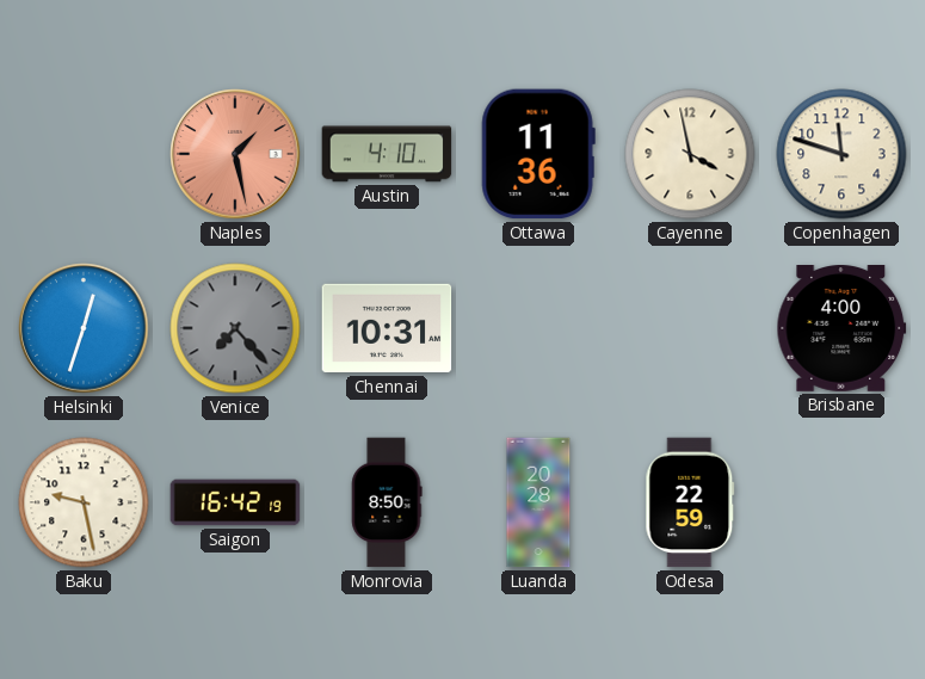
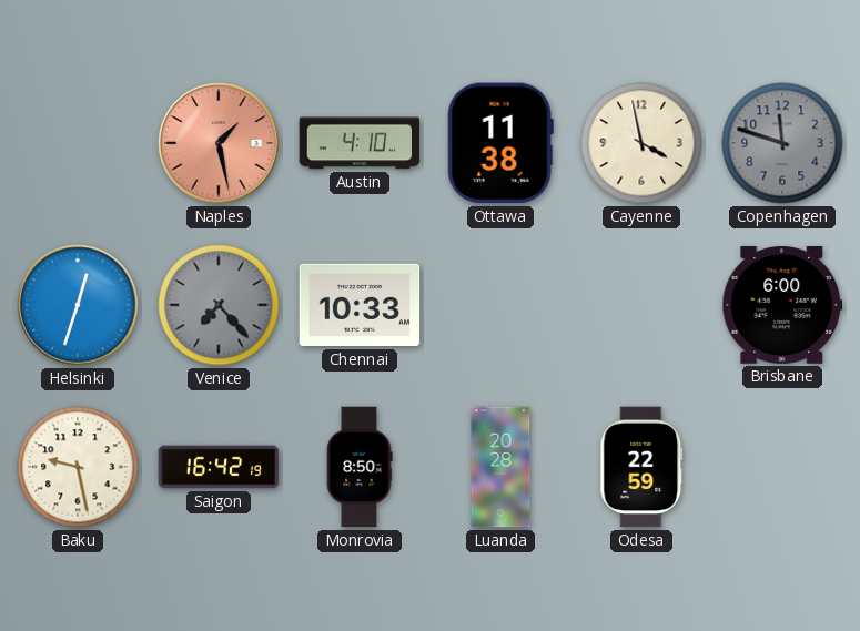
Ottawa: 11:36 -> 11:38
Copenhagen dial: cream -> grey
Chennai: 10:31 -> 10:33
Brisbane: 4:00 -> 6:00
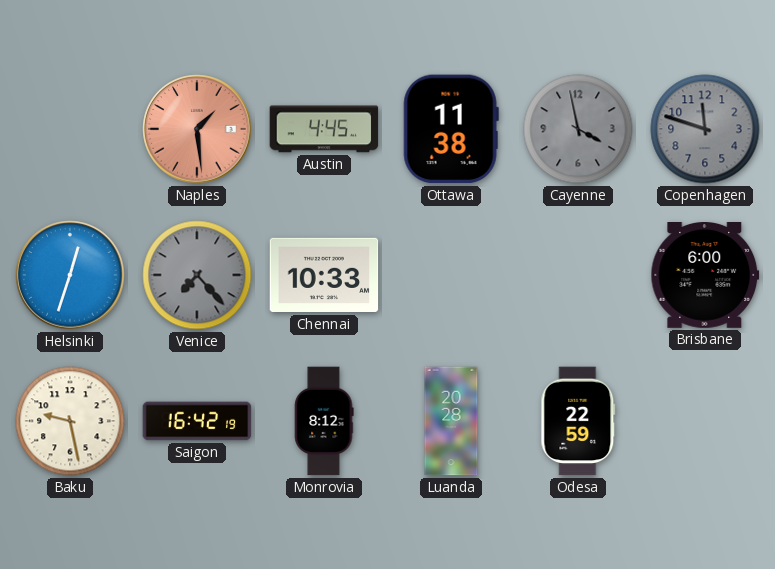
Naples: 1:28 -> 1:29
Austin: 4:10 -> 4:45
Cayenne dial: cream -> grey
Monrovia: 8:50 -> 8:12
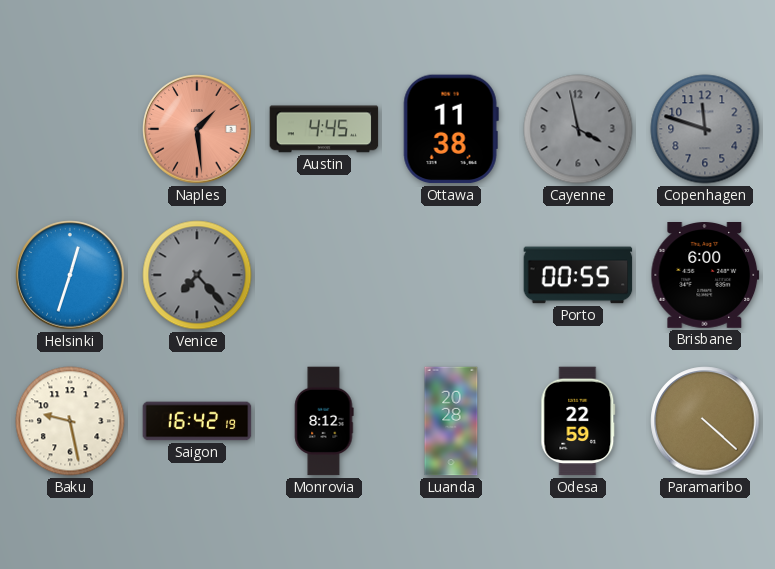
Chennai: 10:33 -> none
Porto: none -> 00:55
Paramaribo: none -> 4:22
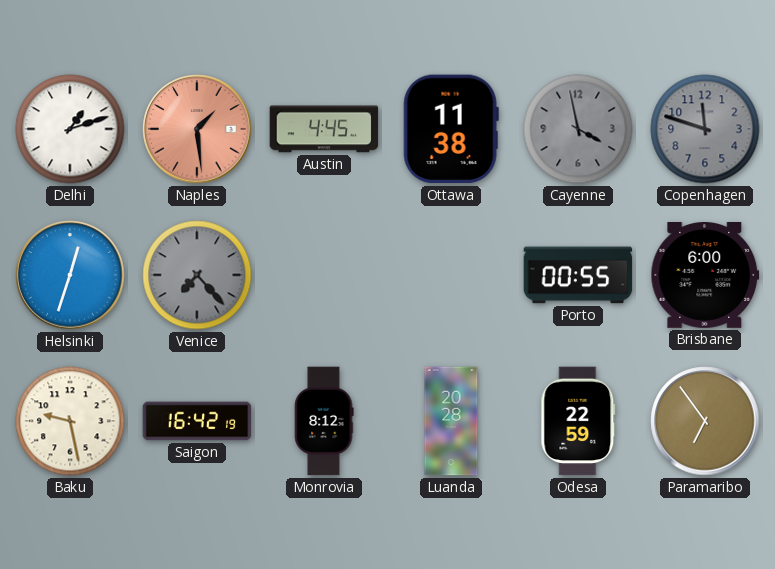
Delhi: none -> 1:12
Paramaribo: 4:22 -> 6:54
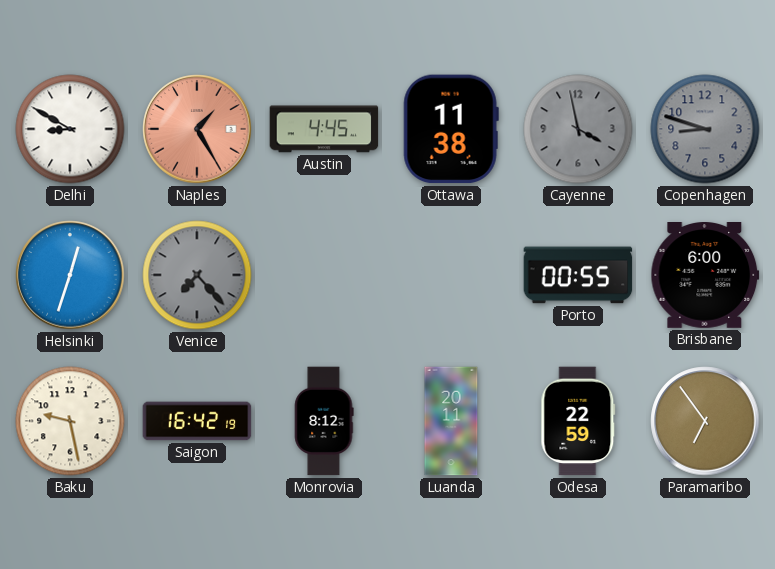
Delhi: 1:12 -> 8:50
Naples: 1:29 -> 1:25
Copenhagen: 11:48 -> 8:48
Luanda: 20:28 -> 20:11
